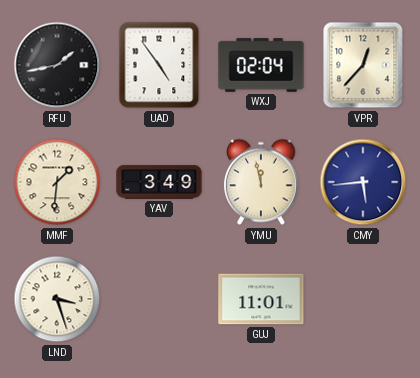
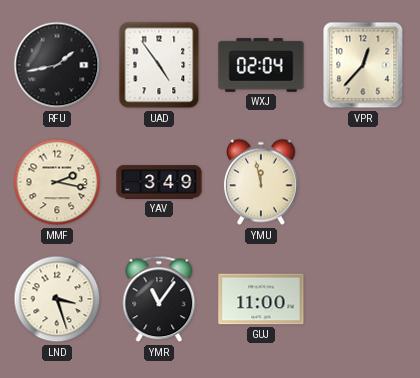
MMF: 1:31 -> 2:17
CMY: 5:44 -> none
YMR: none -> 11:06
GUJ: 11:01 -> 11:00
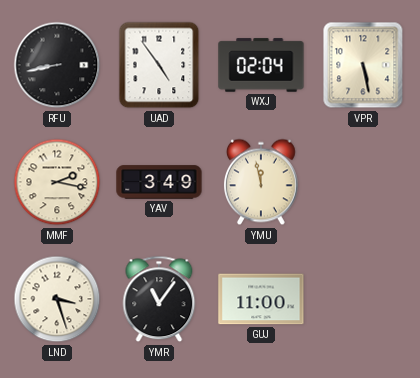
RFU: 1:43 -> 8:43
VPR: 12:37 -> 5:28
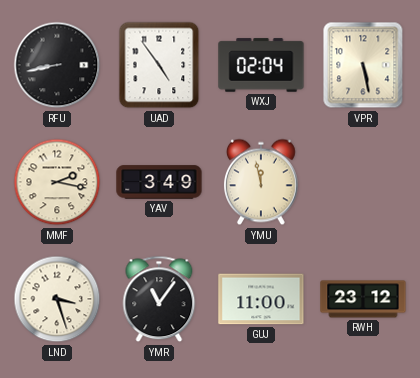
RWH: none -> 23:12
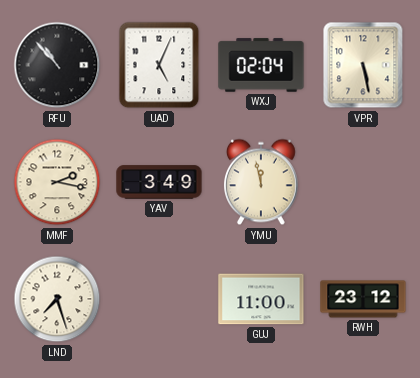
RFU: 8:43 -> 10:53
UAD: 4:54 -> 5:04
LND: 3:27 -> 7:27
YMR: 11:06 -> none
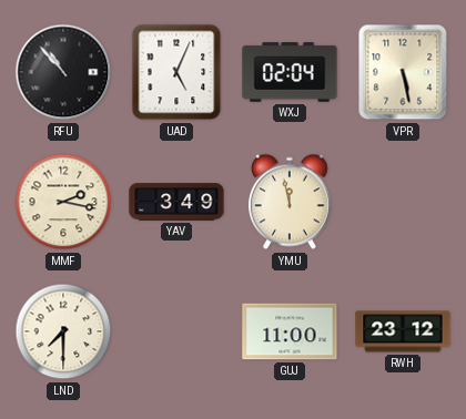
LND: 7:27 -> 7:30
